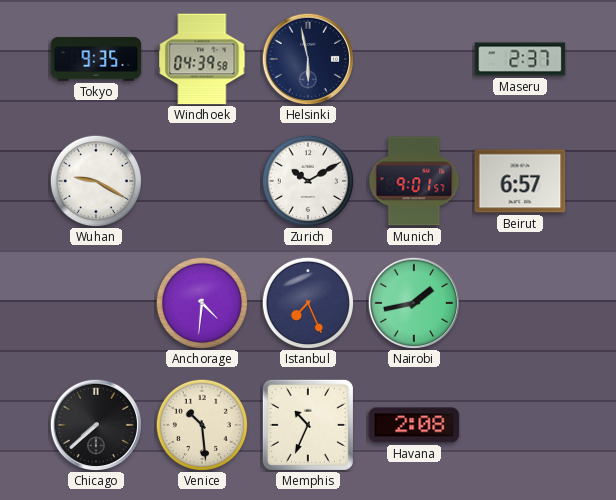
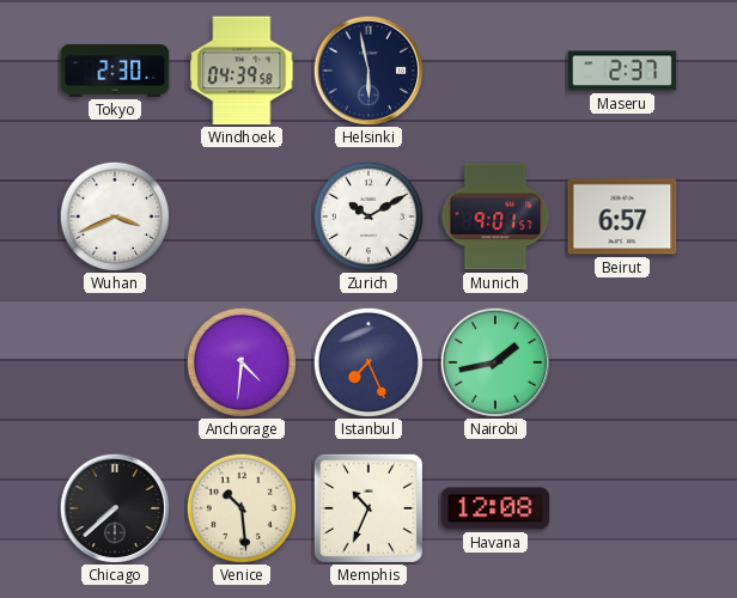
Tokyo: 9:35 -> 2:30
Wuhan: 9:20 -> 3:41
Havana: 2:08 -> 12:08
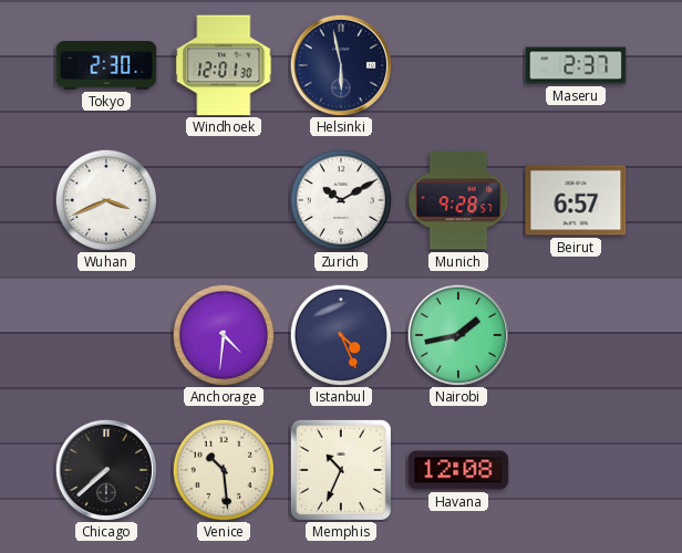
Windhoek: 04:39 -> 12:01
Munich: 9:01 -> 9:28
Istanbul: 7:26 -> 4:26
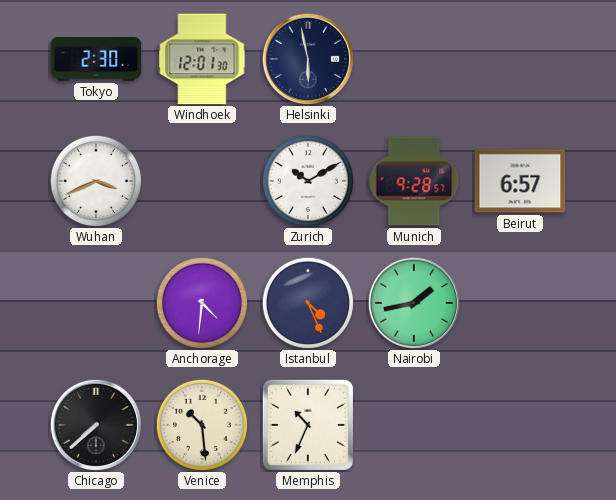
Maseru: 2:37 -> none
Havana: 12:08 -> none
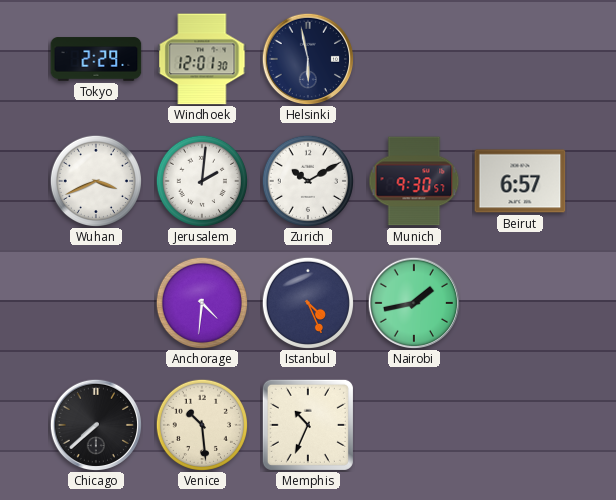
Tokyo: 2:30 -> 2:29
Jerusalem: none -> 2:01
Munich: 9:28 -> 9:30
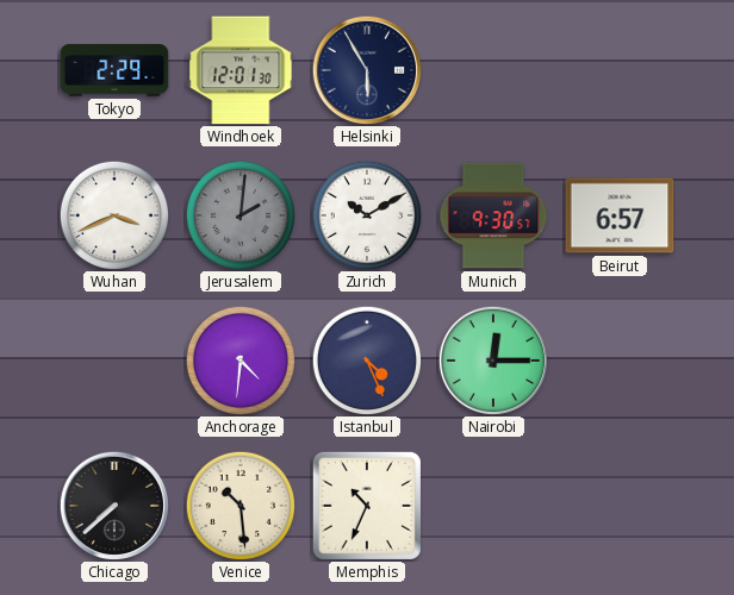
Helsinki: 5:58 -> 5:55
Jerusalem dial: white -> grey
Nairobi: 1:43 -> 12:15
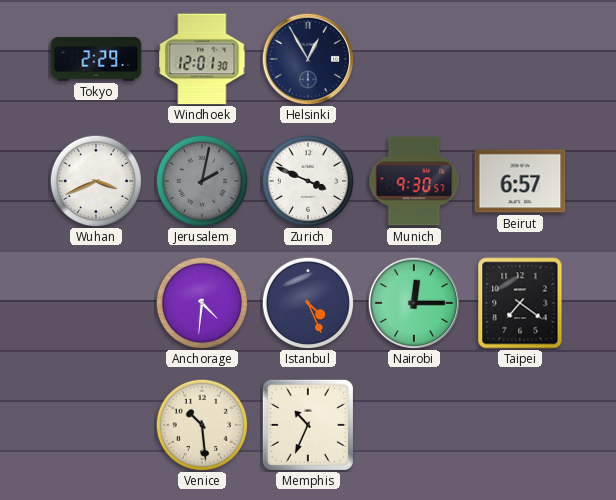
Helsinki: 5:55 -> 12:55
Jerusalem: 2:01 -> 2:02
Zurich: 10:10 -> 3:49
Taipei: none -> 7:21
Chicago: 7:38 -> none
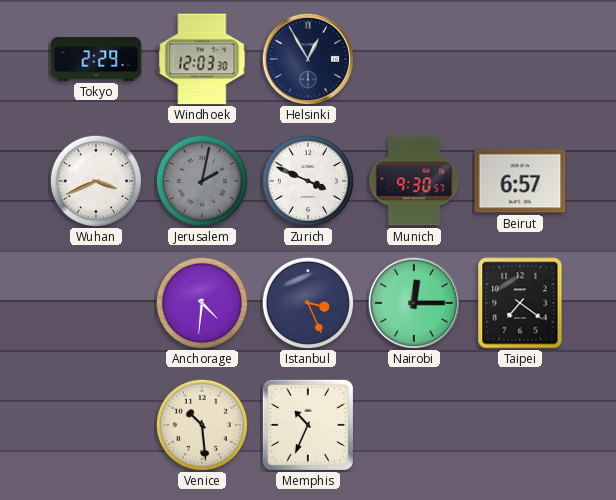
Windhoek: 12:01 -> 12:03
Istanbul: 4:26 -> 3:26
